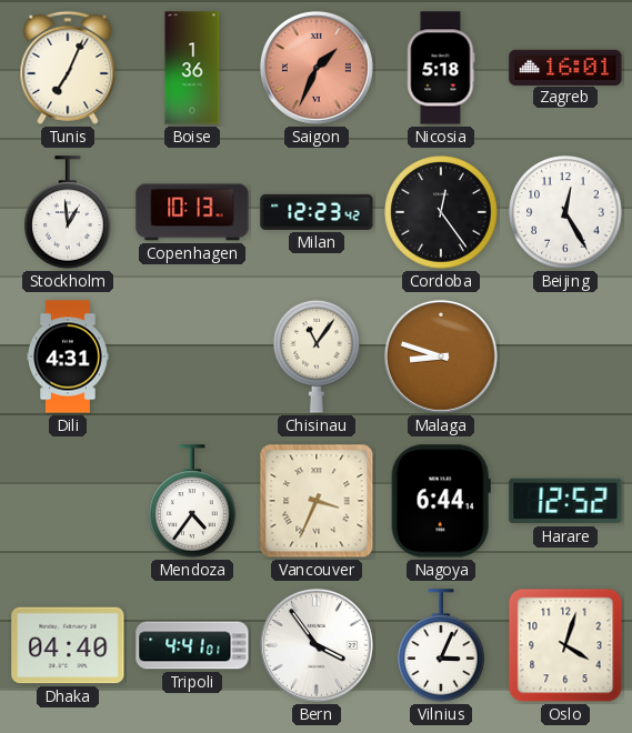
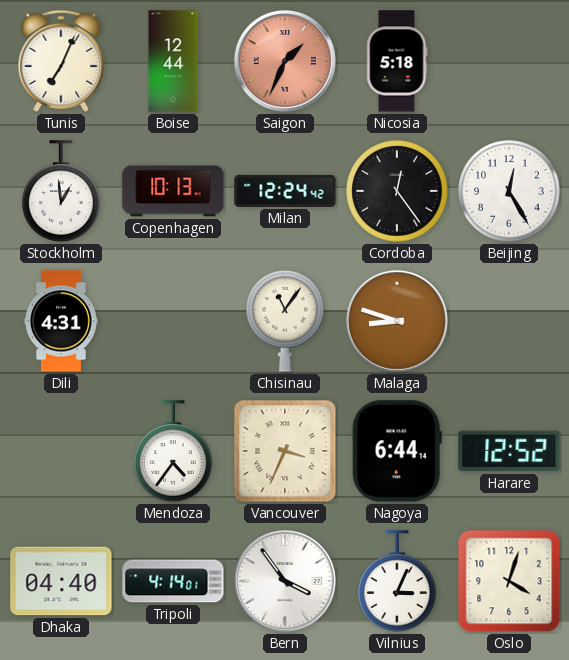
Boise: 1:36 -> 12:44
Zagreb: 16:01 -> none
Milan: 12:23 -> 12:24
Tripoli: 4:41 -> 4:14
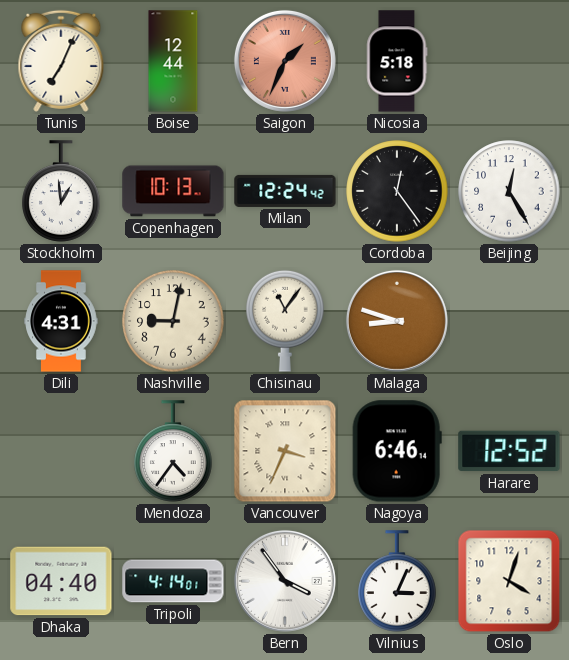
Nashville: none -> 9:02
Nagoya: 6:44 -> 6:46
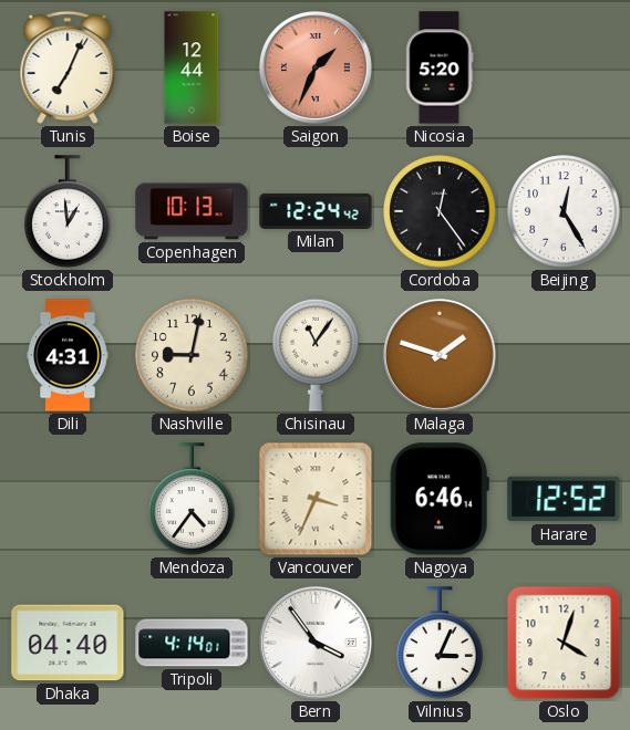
Nicosia: 5:18 -> 5:20
Malaga: 8:48 -> 1:48
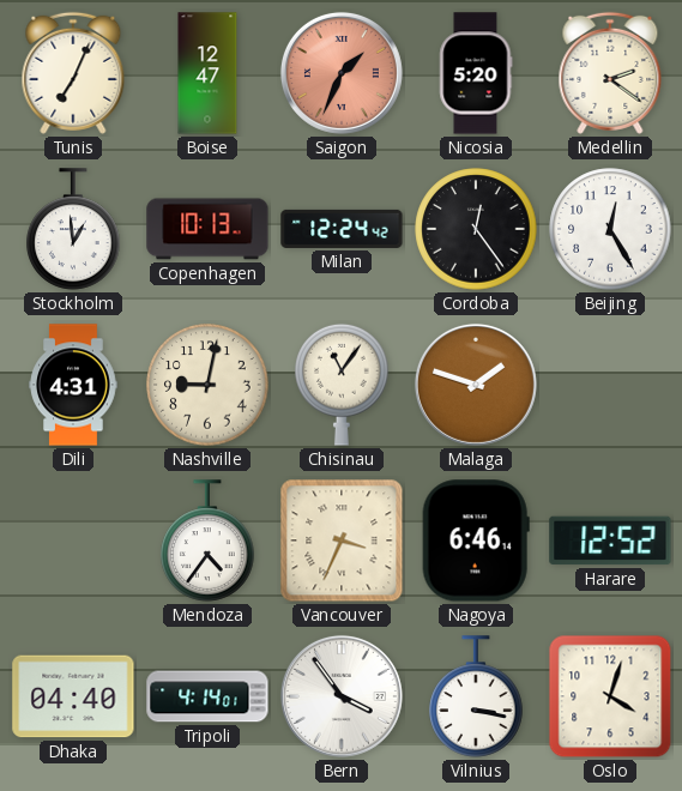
Boise: 12:44 -> 12:47
Medellin: none -> 2:21
Vilnius: 3:04 -> 3:17
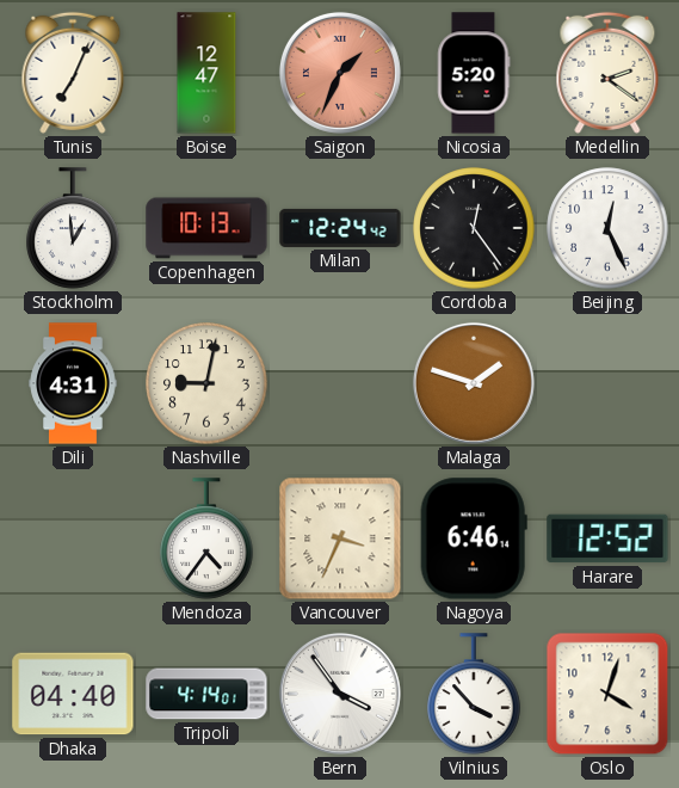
Beijing: 12:25 -> 12:26
Chisinau: 11:06 -> none
Vilnius: 3:17 -> 3:53
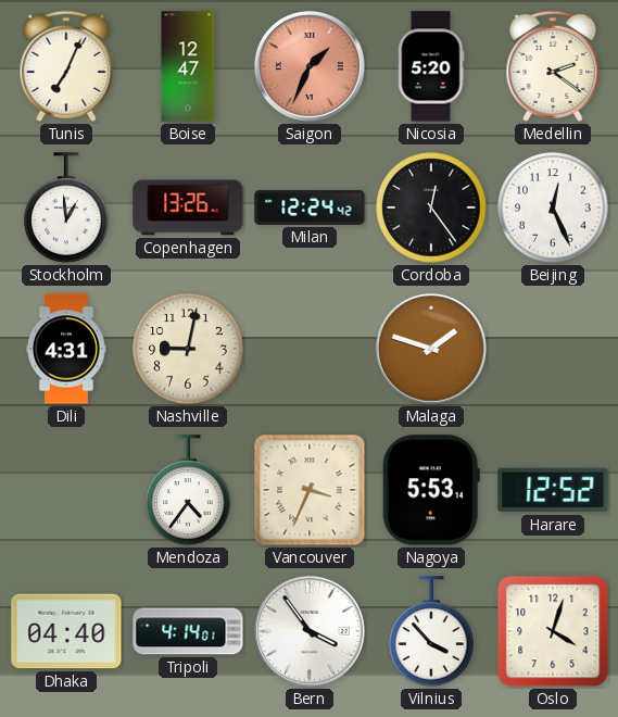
Copenhagen: 10:13 -> 13:26
Nagoya: 6:46 -> 5:53
